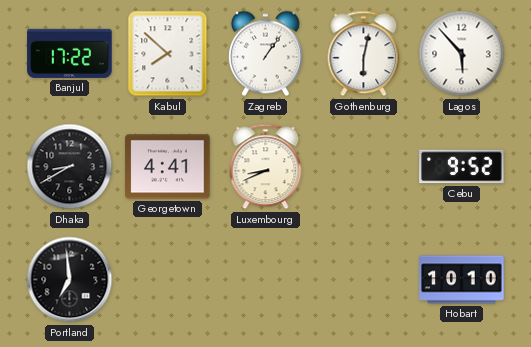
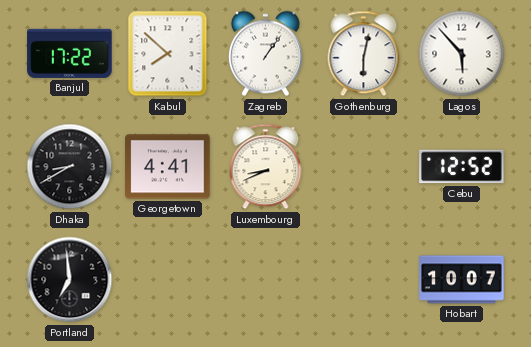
Cebu: 9:52 -> 12:52
Hobart: 10:10 -> 10:07
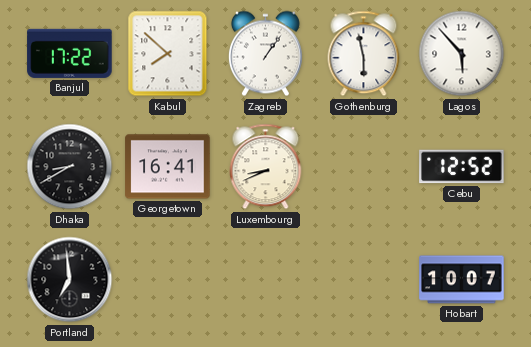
Gothenburg: 6:02 -> 5:58
Georgetown: 4:41 -> 16:41
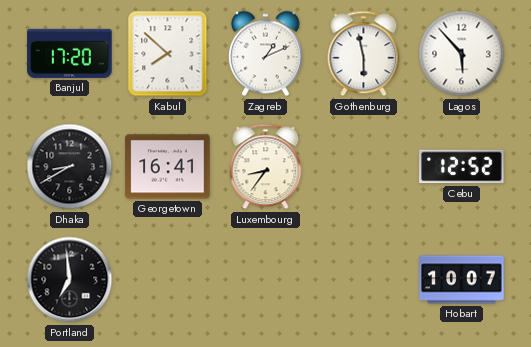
Banjul: 17:22 -> 17:20
Zagreb: 1:06 -> 1:11
Luxembourg: 8:41 -> 8:36
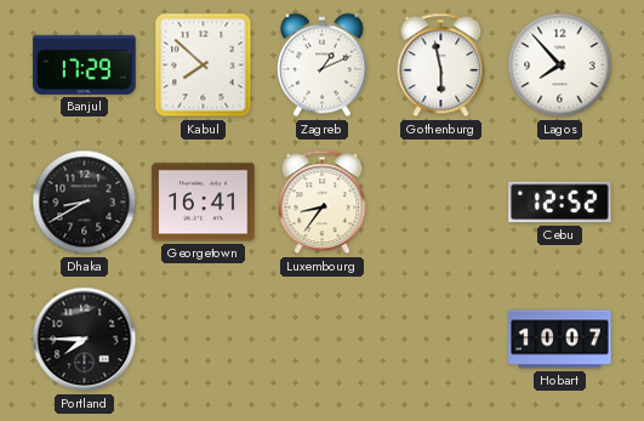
Banjul: 17:20 -> 17:29
Lagos: 5:53 -> 7:53
Portland: 6:59 -> 7:45
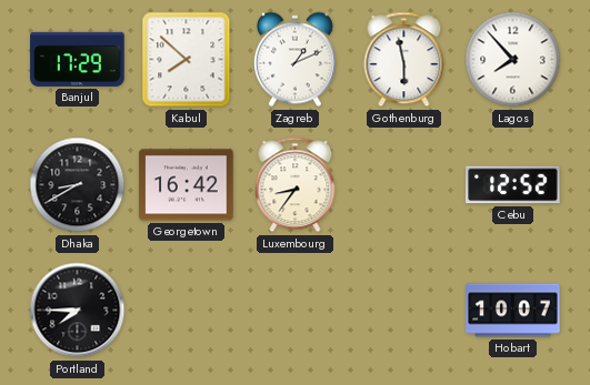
Georgetown: 16:41 -> 16:42
